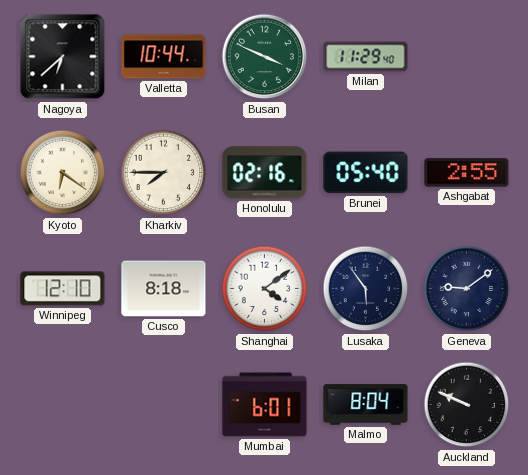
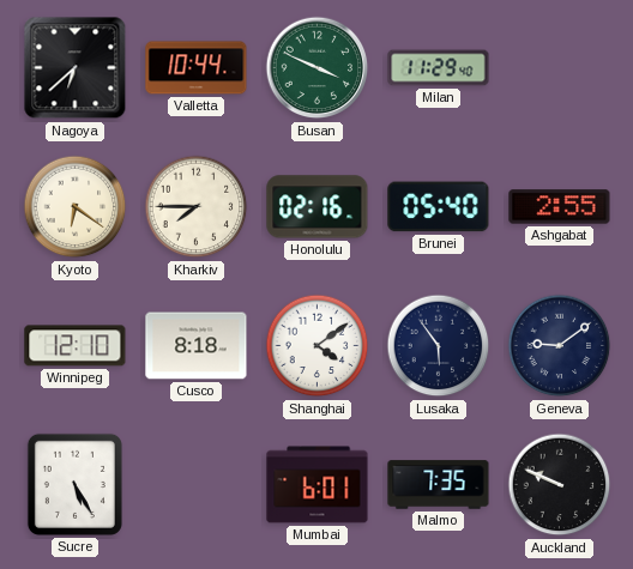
Sucre: none -> 5:25
Malmo: 8:04 -> 7:35
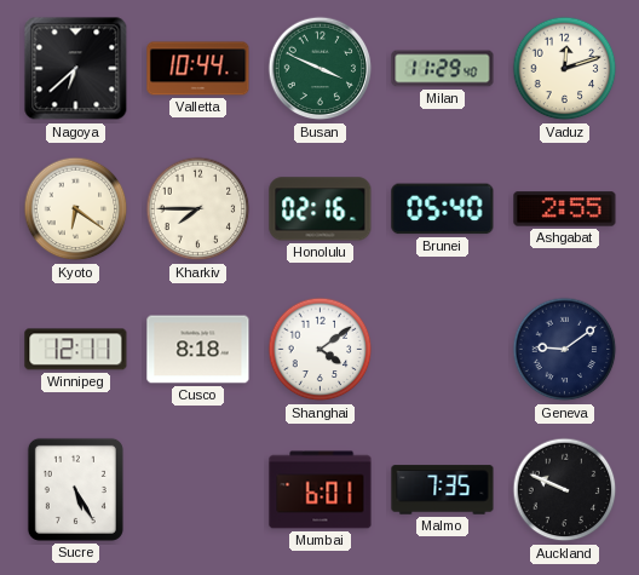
Vaduz: none -> 12:12
Winnipeg: 12:10 -> 12:11
Lusaka: 5:54 -> none
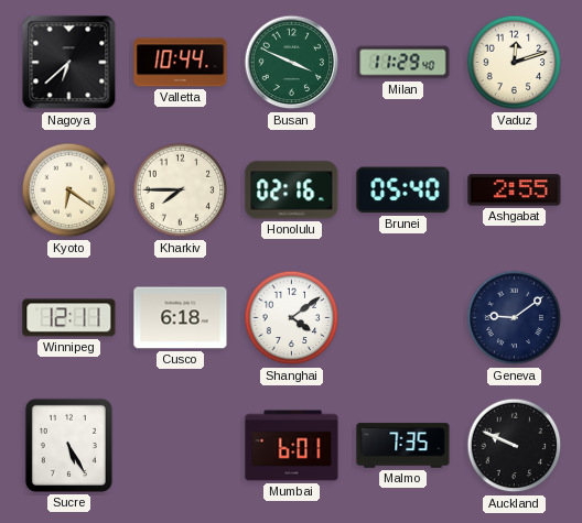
Cusco: 8:18 -> 6:18
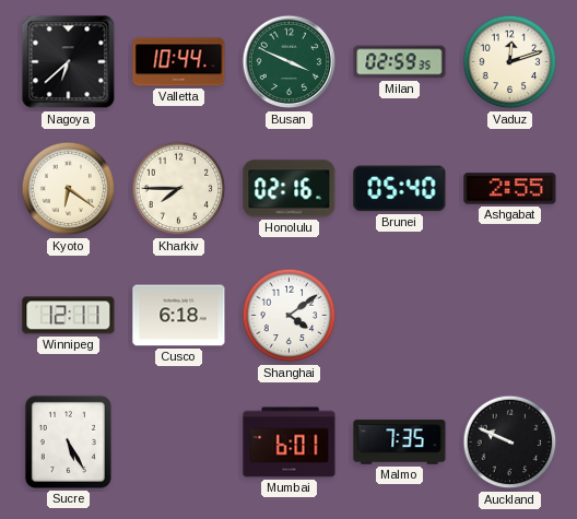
Milan: 11:29 -> 02:59
Geneva: 9:09 -> none
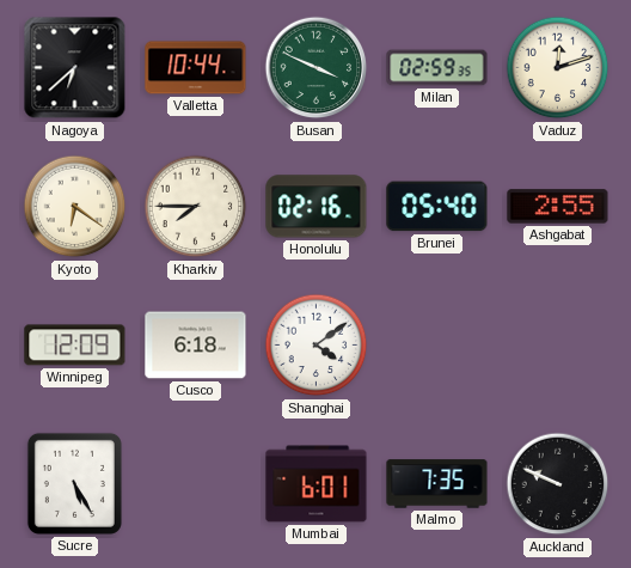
Winnipeg: 12:11 -> 12:09
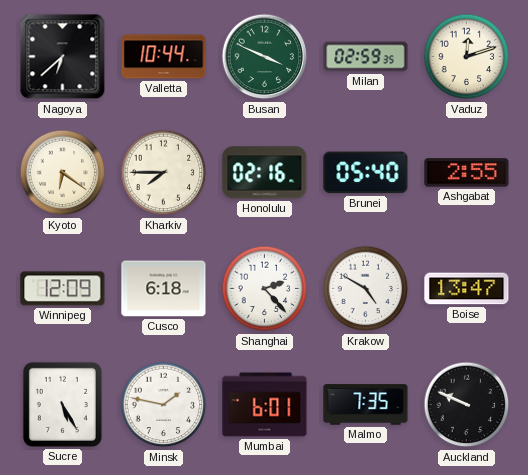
Shanghai: 4:09 -> 2:23
Krakow: none -> 4:50
Boise: none -> 13:47
Minsk: none -> 1:47
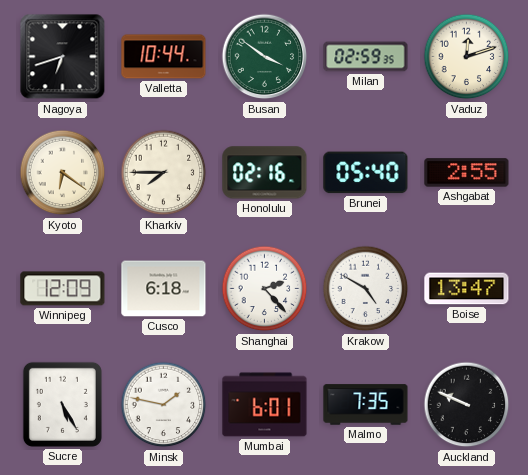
Nagoya: 6:38 -> 6:42
Busan: 3:49 -> 3:51
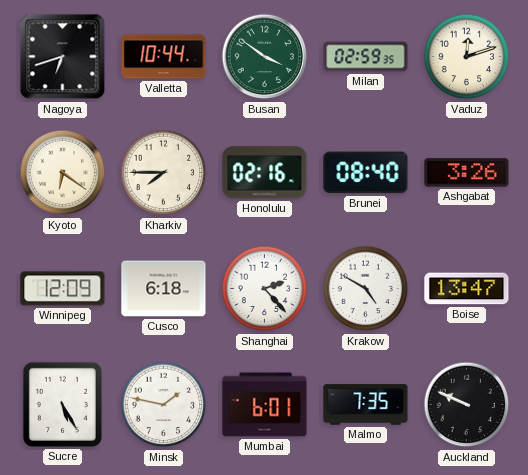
Brunei: 05:40 -> 08:40
Ashgabat: 2:55 -> 3:26
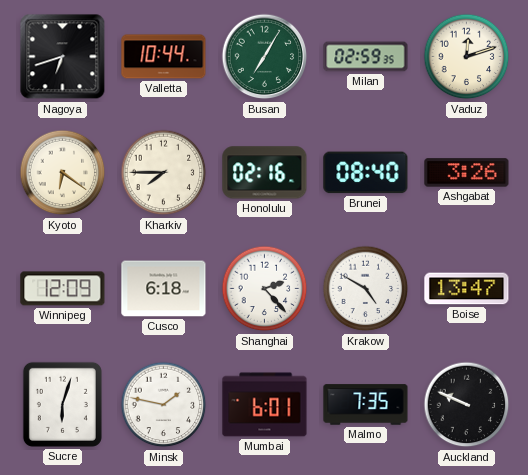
Busan: 3:51 -> 7:05
Sucre: 5:25 -> 6:03
